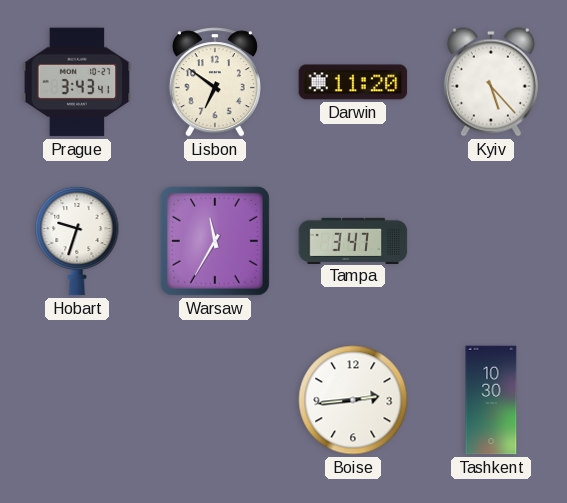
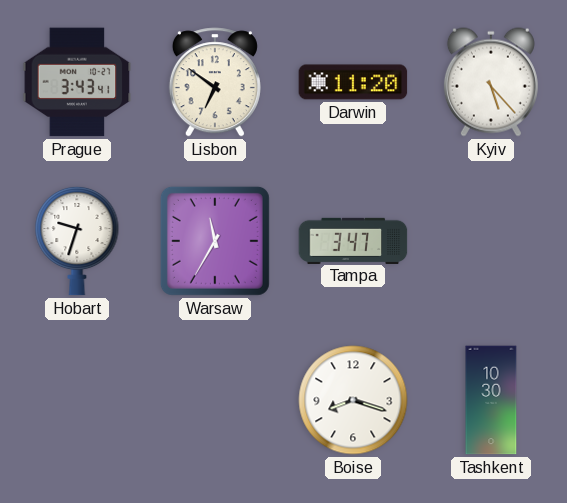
Boise: 2:44 -> 8:18
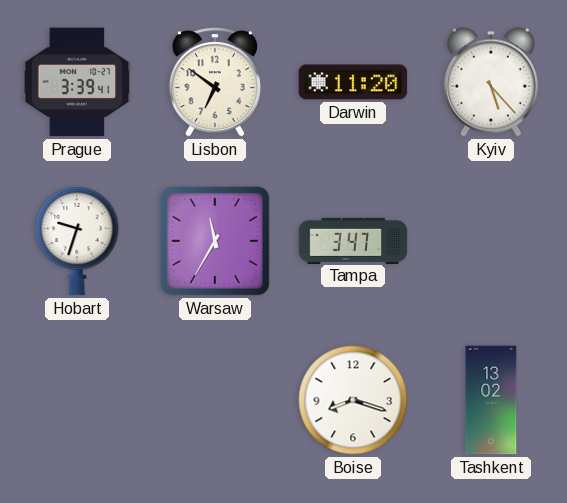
Prague: 3:43 -> 3:39
Tashkent: 10:30 -> 13:02
